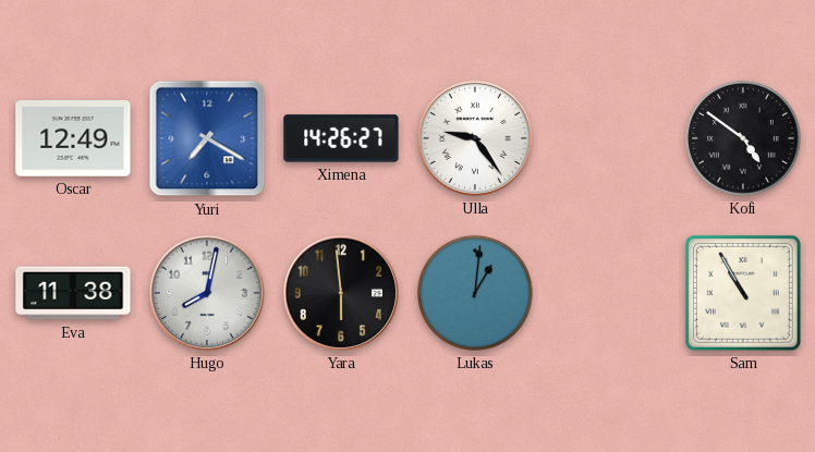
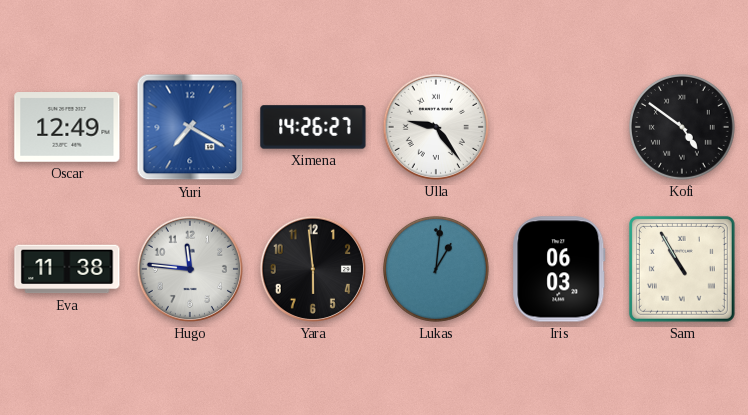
Hugo: 8:02 -> 11:46
Iris: none -> 06:03
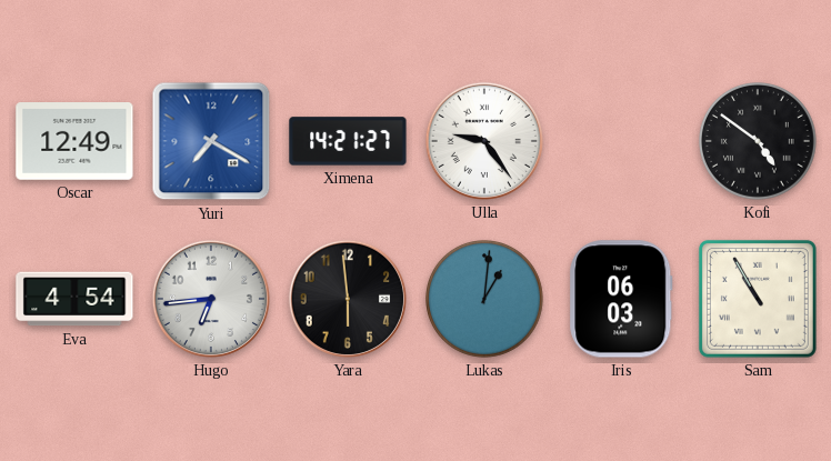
Ximena: 14:26 -> 14:21
Eva: 11:38 -> 4:54
Hugo: 11:46 -> 6:44
